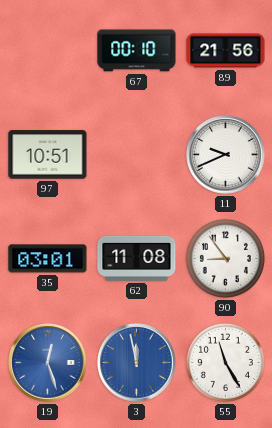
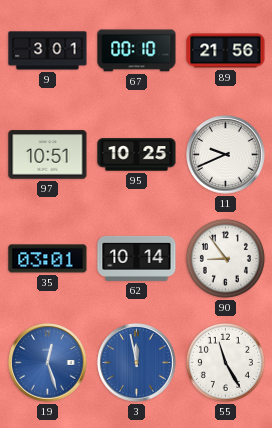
9: none -> 3:01
95: none -> 10:25
62: 11:08 -> 10:14
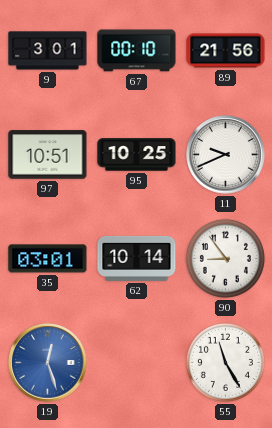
3: 11:58 -> none
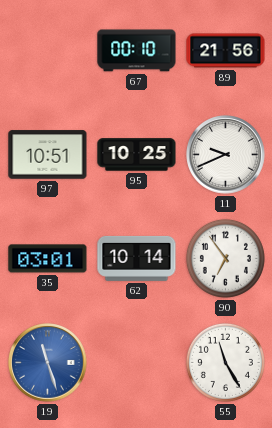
9: 3:01 -> none
90: 8:54 -> 6:54
19: 12:27 -> 11:27
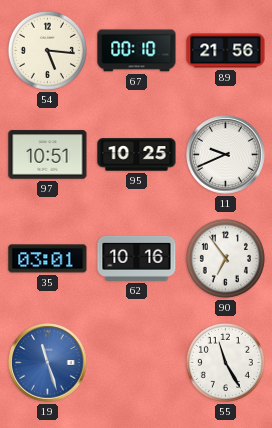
54: none -> 5:16
62: 10:14 -> 10:16
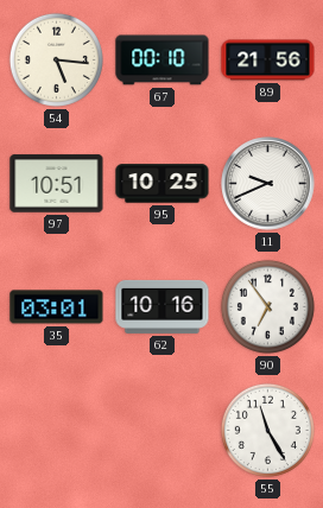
19: 11:27 -> none
